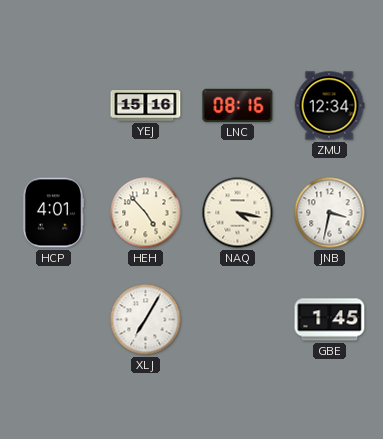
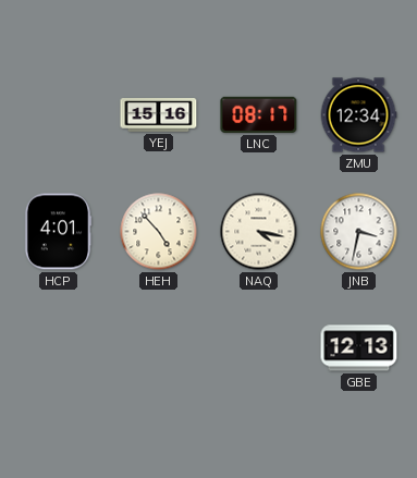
LNC: 08:16 -> 08:17
XLJ: 7:05 -> none
GBE: 1:45 -> 12:13
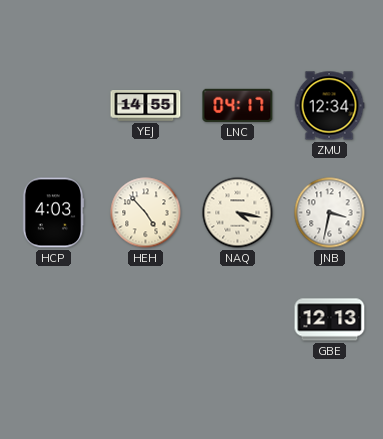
YEJ: 15:16 -> 14:55
LNC: 08:17 -> 04:17
HCP: 4:01 -> 4:03
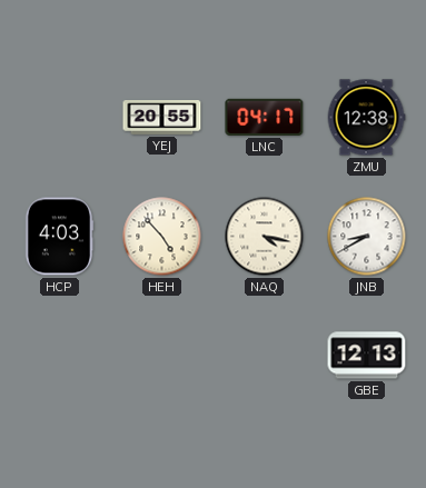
YEJ: 14:55 -> 20:55
ZMU: 12:34 -> 12:38
JNB: 3:32 -> 8:40
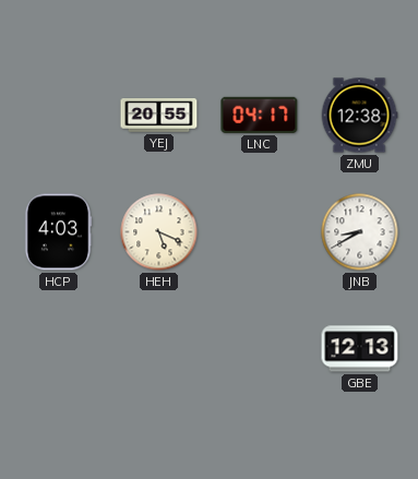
HEH: 4:53 -> 5:19
NAQ: 4:17 -> none
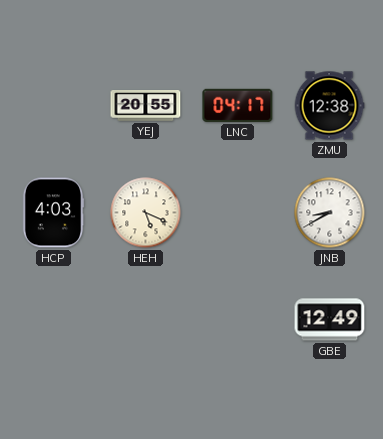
GBE: 12:13 -> 12:49
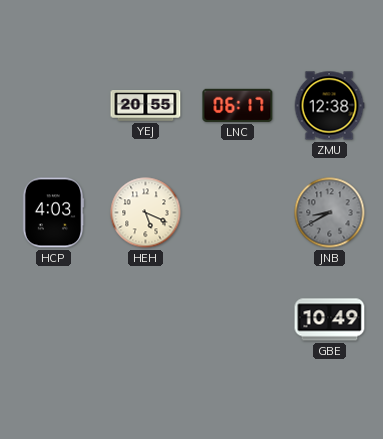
LNC: 04:17 -> 06:17
JNB dial: white -> grey
GBE: 12:49 -> 10:49
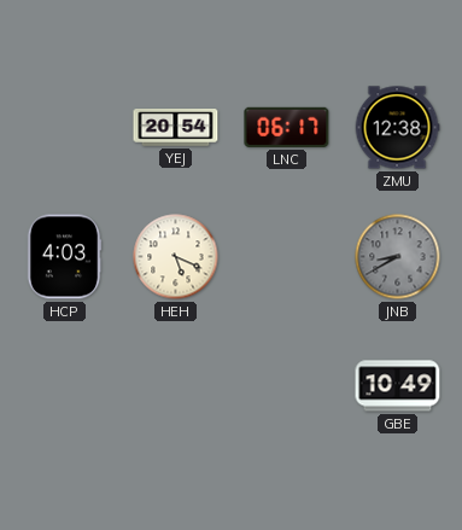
YEJ: 20:55 -> 20:54
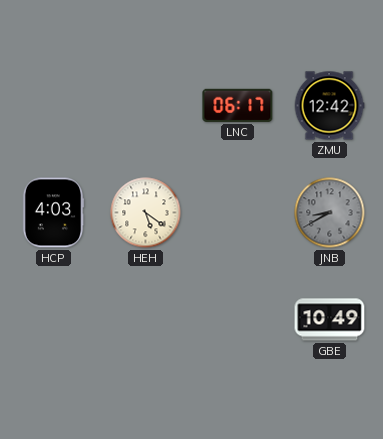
YEJ: 20:54 -> none
ZMU: 12:38 -> 12:42
HEH: 5:19 -> 5:21
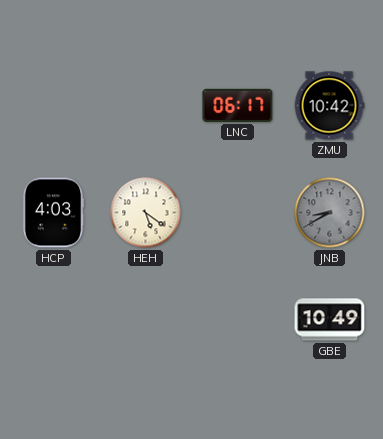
ZMU: 12:42 -> 10:42
